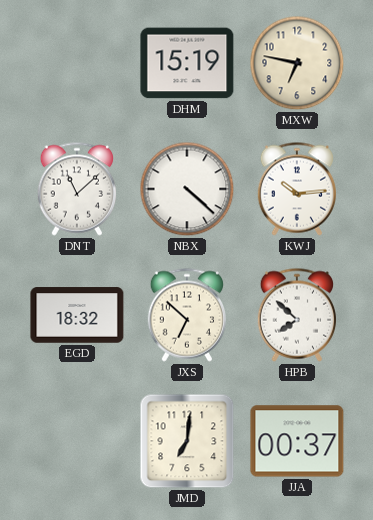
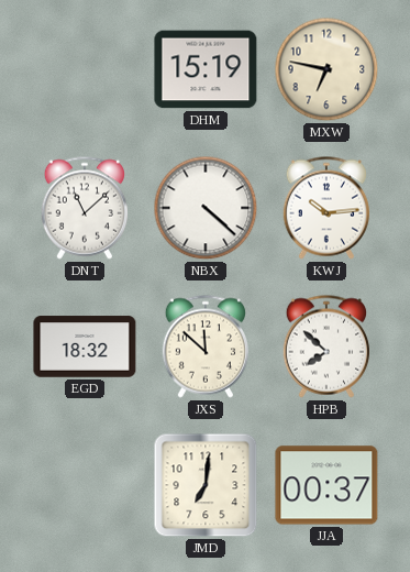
JXS: 6:52 -> 11:52
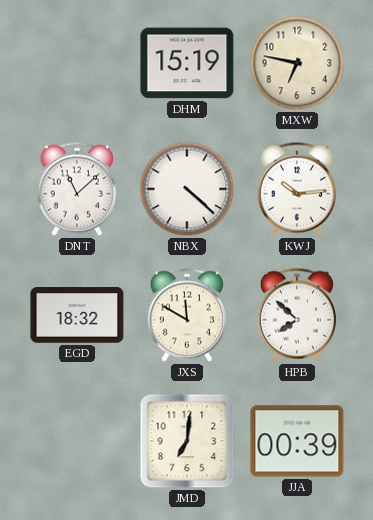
JXS: 11:52 -> 11:50
JJA: 00:37 -> 00:39
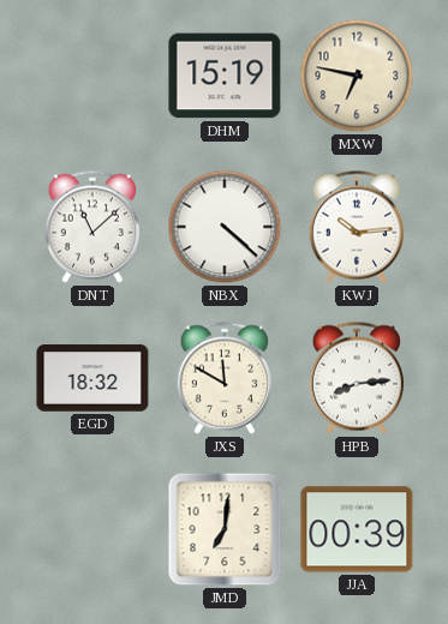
HPB: 7:52 -> 8:14
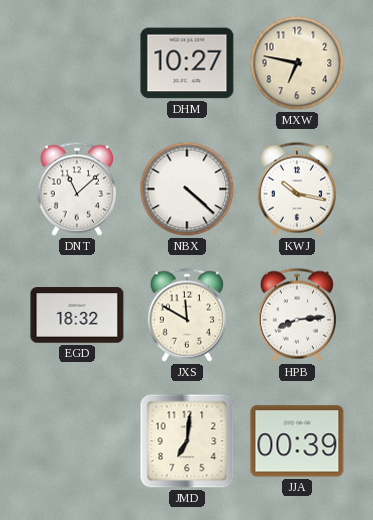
DHM: 15:19 -> 10:27
KWJ: 10:14 -> 10:17
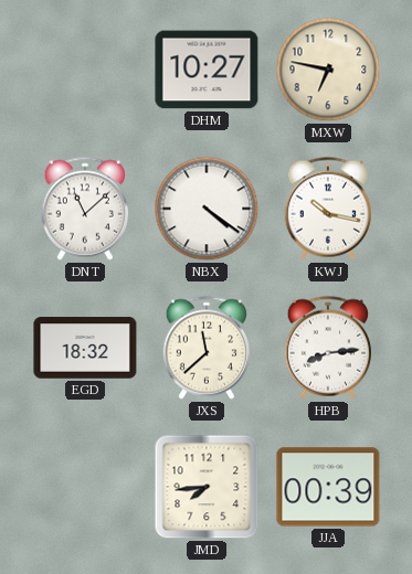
NBX: 4:22 -> 4:21
JXS: 11:50 -> 11:38
JMD: 7:01 -> 7:44
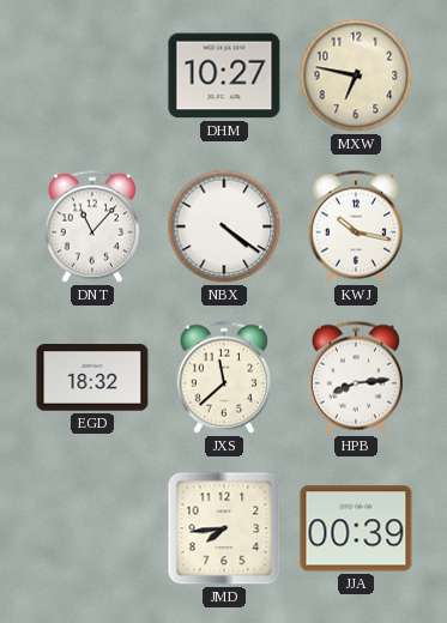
DNT: 11:08 -> 11:07
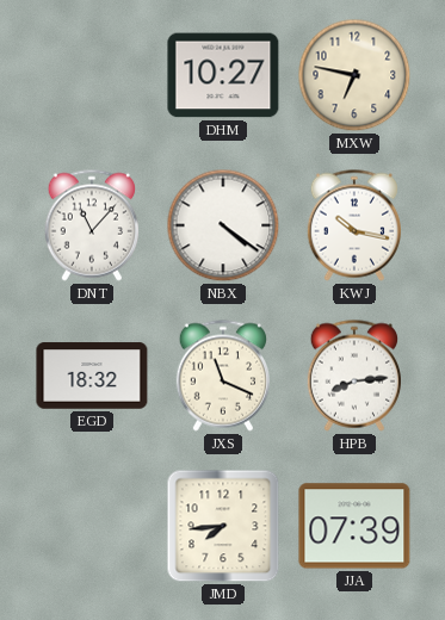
JXS: 11:38 -> 11:19
JJA: 00:39 -> 07:39
